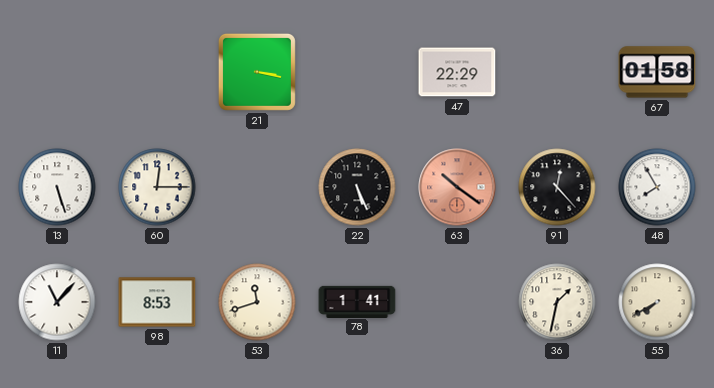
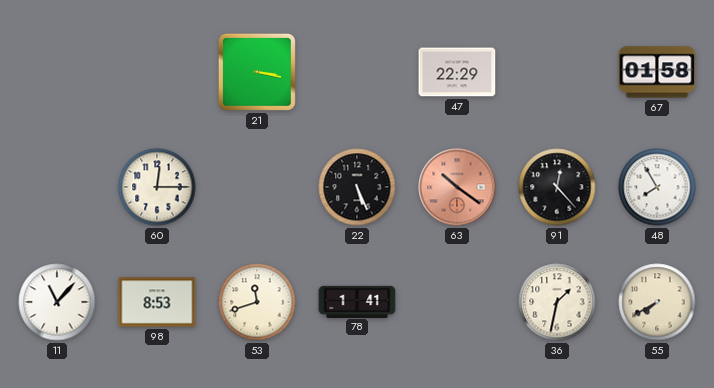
13: 5:27 -> none
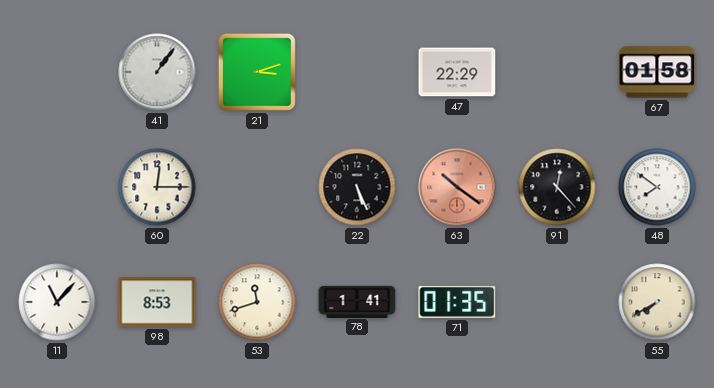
41: none -> 1:06
21: 3:17 -> 3:12
48: 7:55 -> 7:51
71: none -> 01:35
36: 1:32 -> none
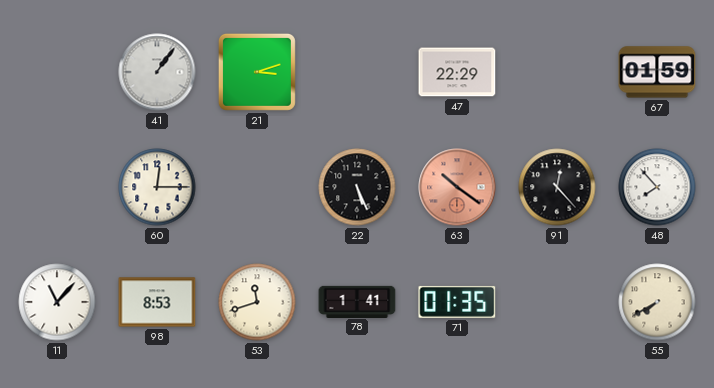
67: 01:58 -> 01:59
48: 7:51 -> 7:53
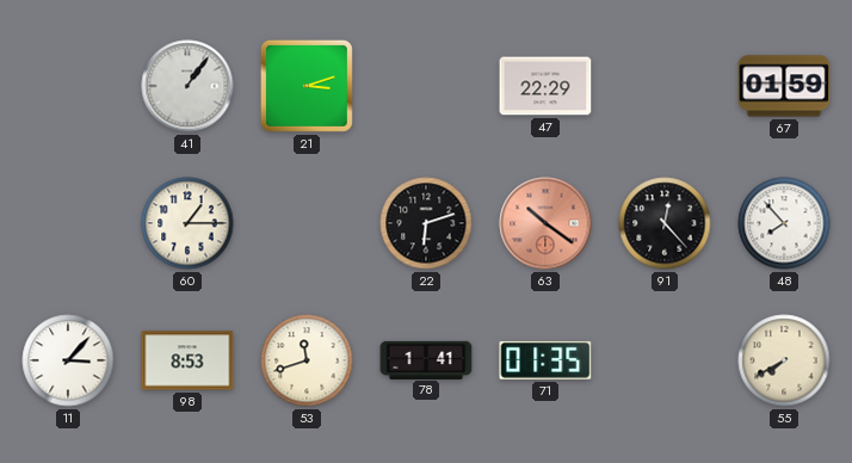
60: 12:15 -> 1:15
22: 5:26 -> 6:12
11: 11:07 -> 3:07
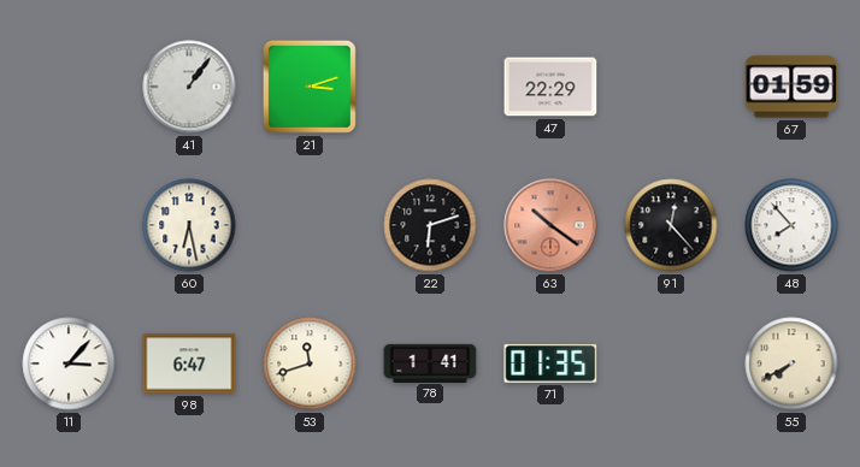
60: 1:15 -> 6:28
98: 8:53 -> 6:47
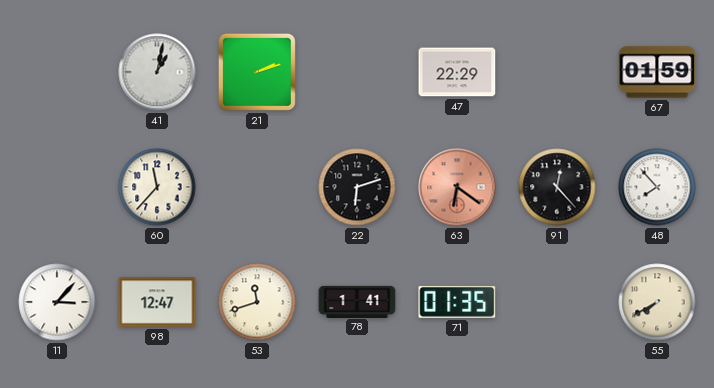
41: 1:06 -> 1:02
21: 3:12 -> 2:12
60: 6:28 -> 11:37
63: 10:21 -> 6:21
98: 6:47 -> 12:47
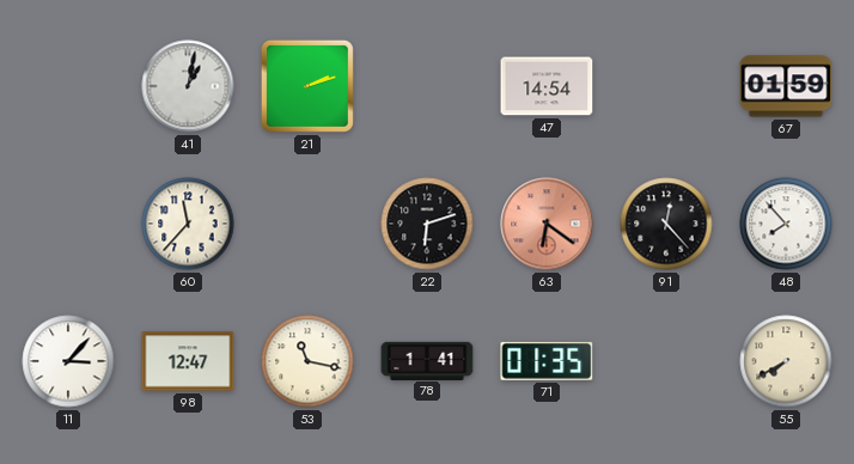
47: 22:29 -> 14:54
53: 11:42 -> 11:17
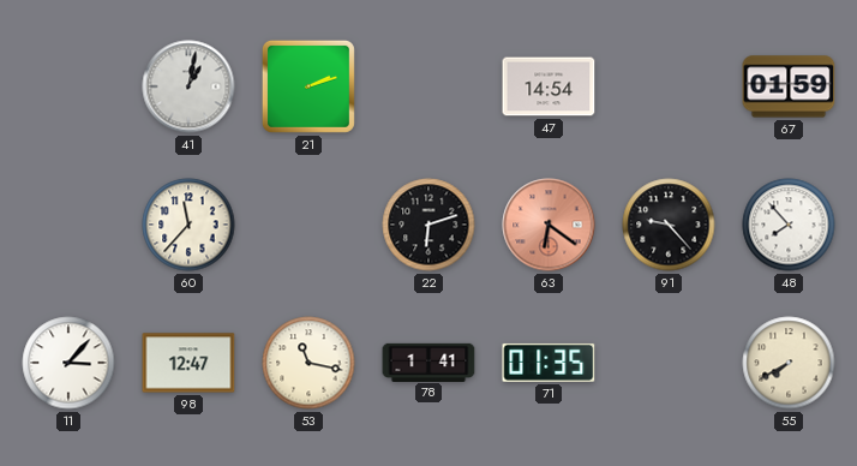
91: 12:23 -> 9:23
